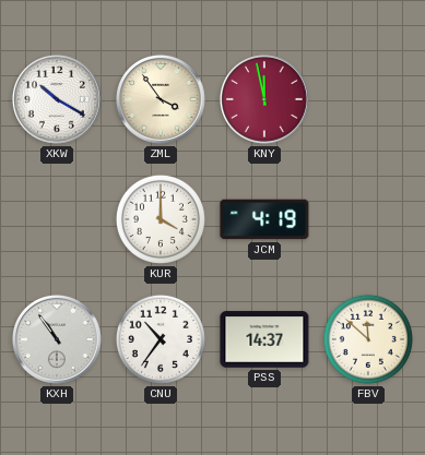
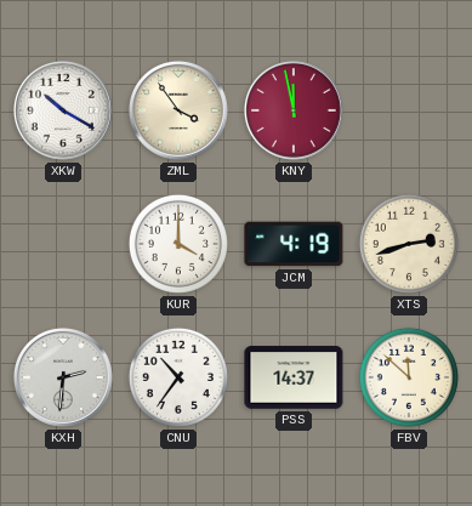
XTS: none -> 2:42
KXH: 10:54 -> 2:31
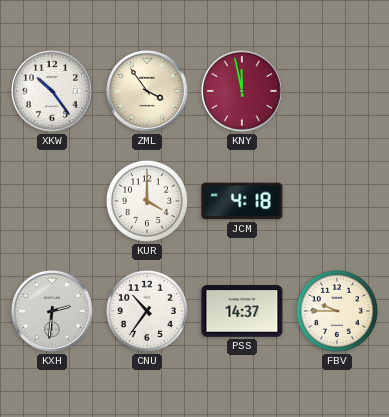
XKW: 10:20 -> 10:24
JCM: 4:19 -> 4:18
XTS: 2:42 -> none
FBV: 11:52 -> 9:45
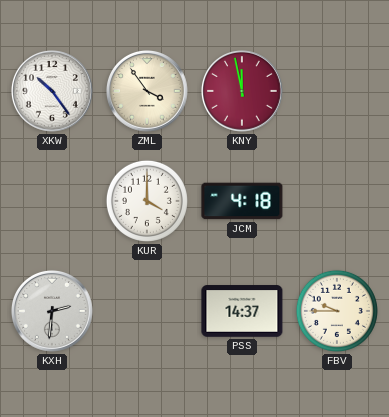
CNU: 10:36 -> none
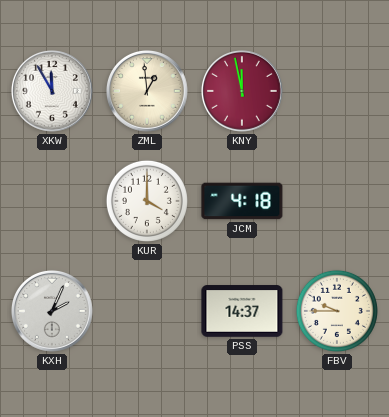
XKW: 10:24 -> 11:55
ZML: 3:54 -> 12:59
KXH: 2:31 -> 2:04
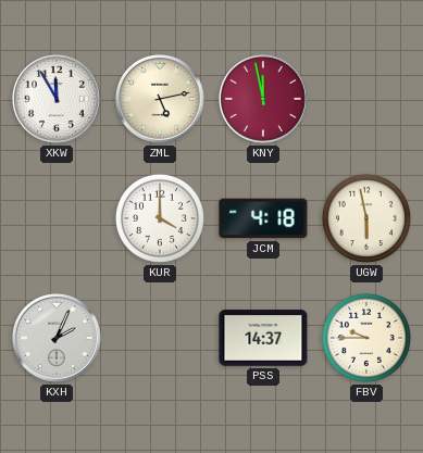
ZML: 12:59 -> 5:13
UGW: none -> 5:58
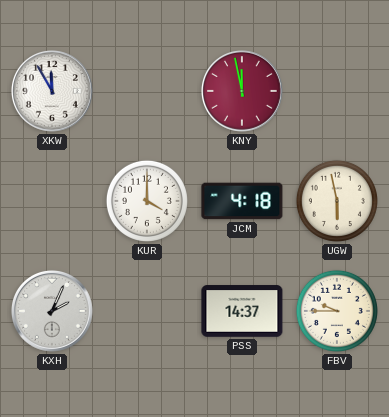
ZML: 5:13 -> none
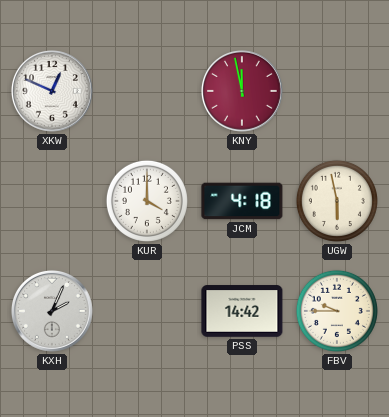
XKW: 11:55 -> 12:49
PSS: 14:37 -> 14:42
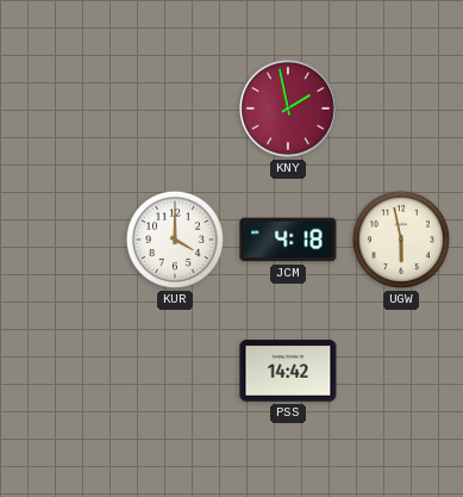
XKW: 12:49 -> none
KNY: 11:58 -> 1:58
KXH: 2:04 -> none
FBV: 9:45 -> none
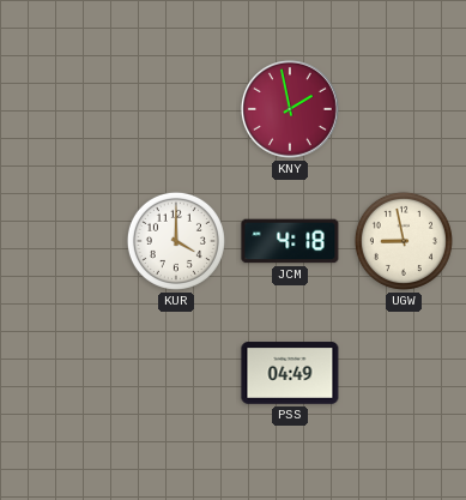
UGW: 5:58 -> 8:58
PSS: 14:42 -> 04:49
